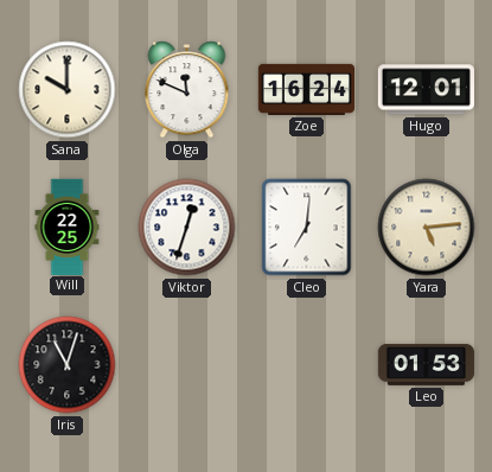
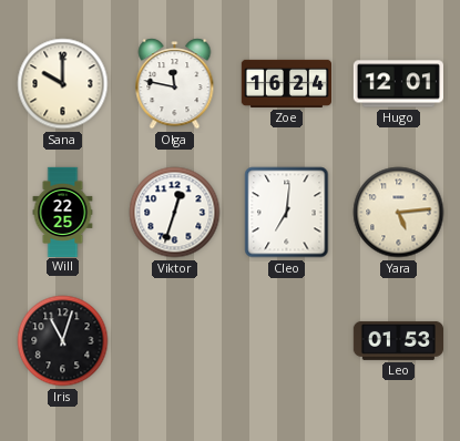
Olga: 11:49 -> 11:47
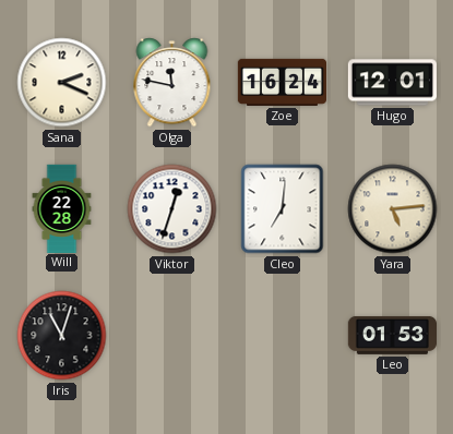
Sana: 10:00 -> 2:19
Will: 22:25 -> 22:28
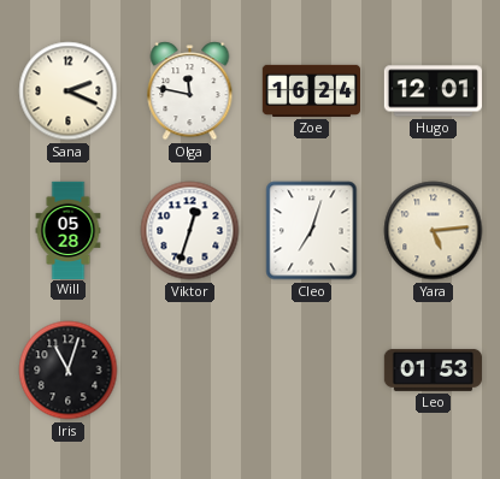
Will: 22:28 -> 05:28
Cleo: 7:01 -> 7:03
